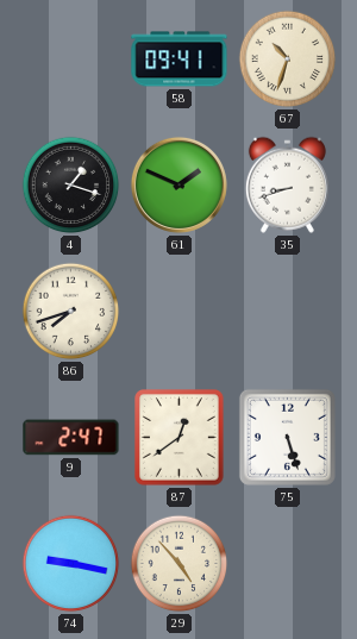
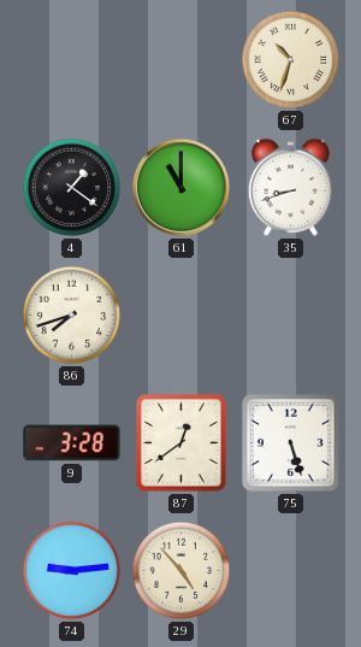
58: 09:41 -> none
4: 1:18 -> 1:21
61: 1:49 -> 11:00
9: 2:47 -> 3:28
74: 9:17 -> 9:14
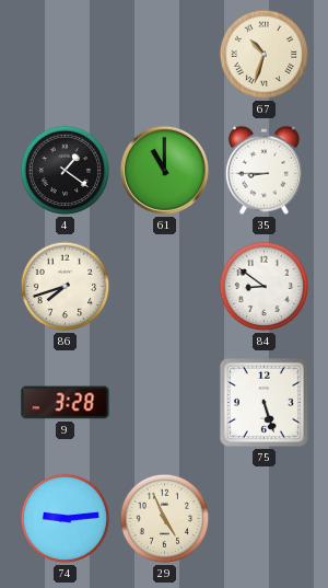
35: 8:42 -> 8:45
84: none -> 8:51
87: 12:39 -> none
29: 4:53 -> 4:56
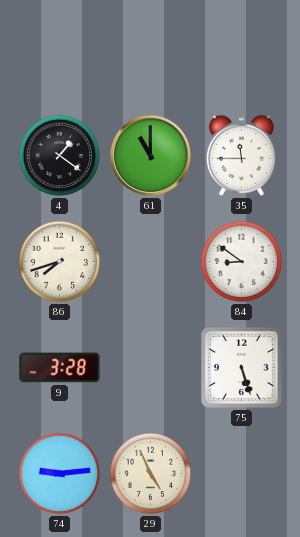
67: 10:33 -> none
35: 8:45 -> 11:45
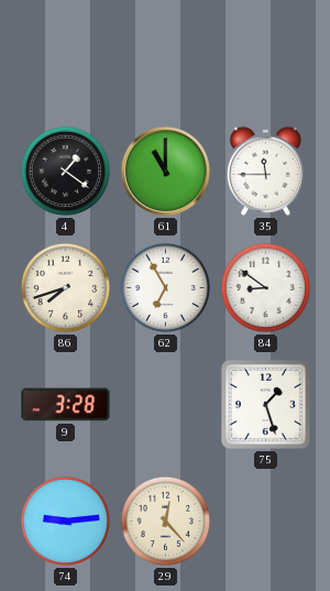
62: none -> 6:55
75: 5:27 -> 1:27
29: 4:56 -> 12:23
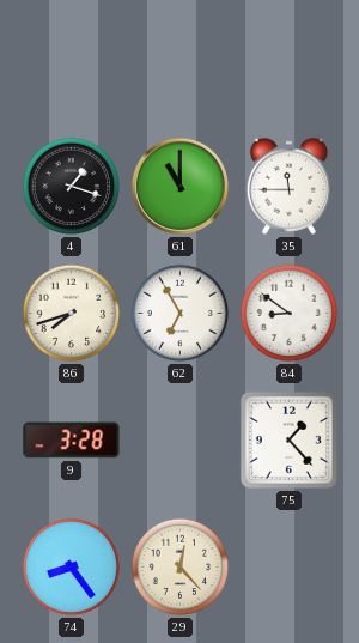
4: 1:21 -> 1:18
75: 1:27 -> 1:23
74: 9:14 -> 8:24
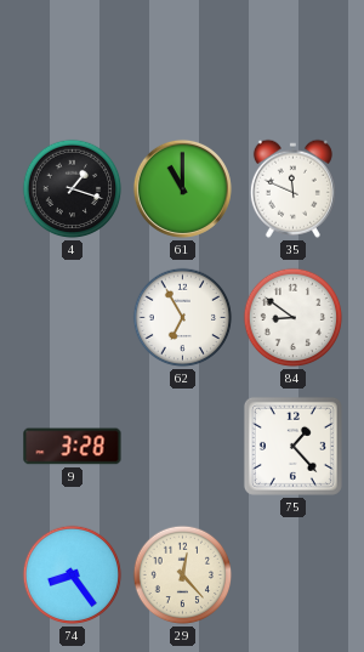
35: 11:45 -> 11:49
86: 7:42 -> none
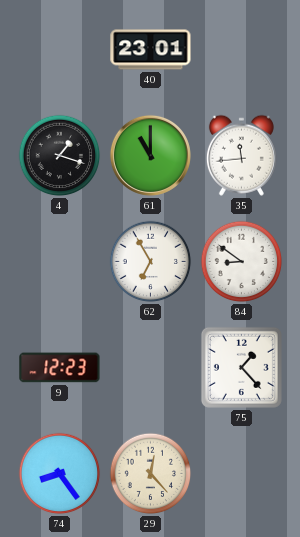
40: none -> 23:01
35: 11:49 -> 11:44
9: 3:28 -> 12:23
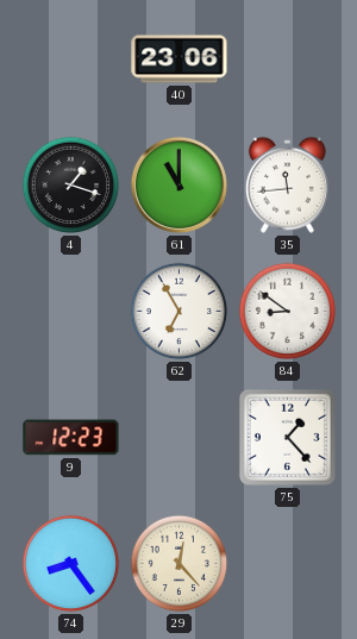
40: 23:01 -> 23:06
